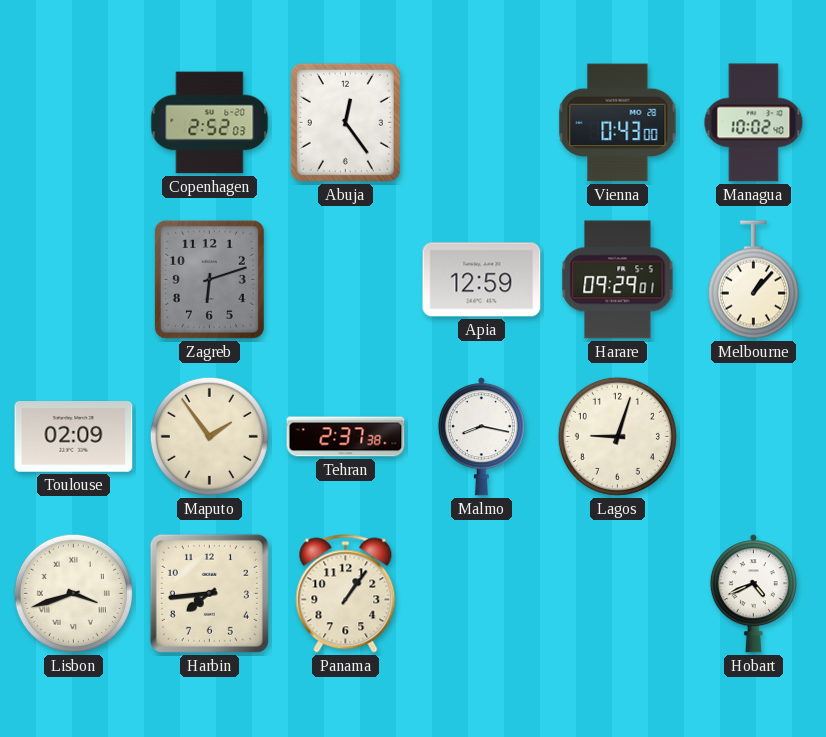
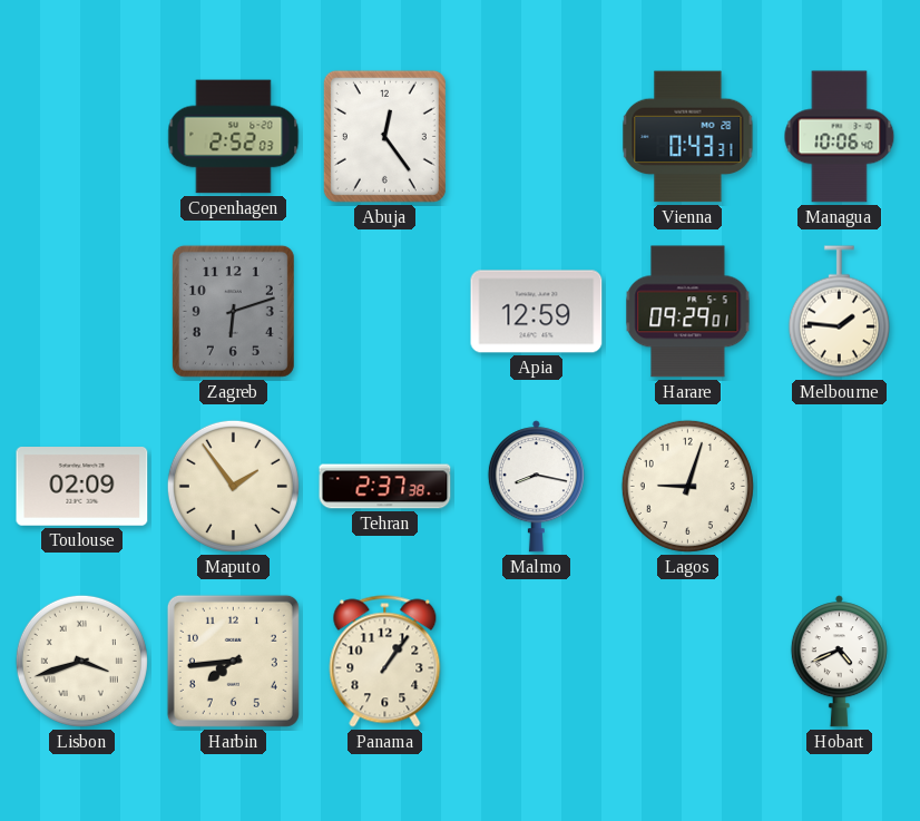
Vienna: 0:43:00 -> 0:43:31
Managua: 10:02 -> 10:06
Melbourne: 1:07 -> 1:46
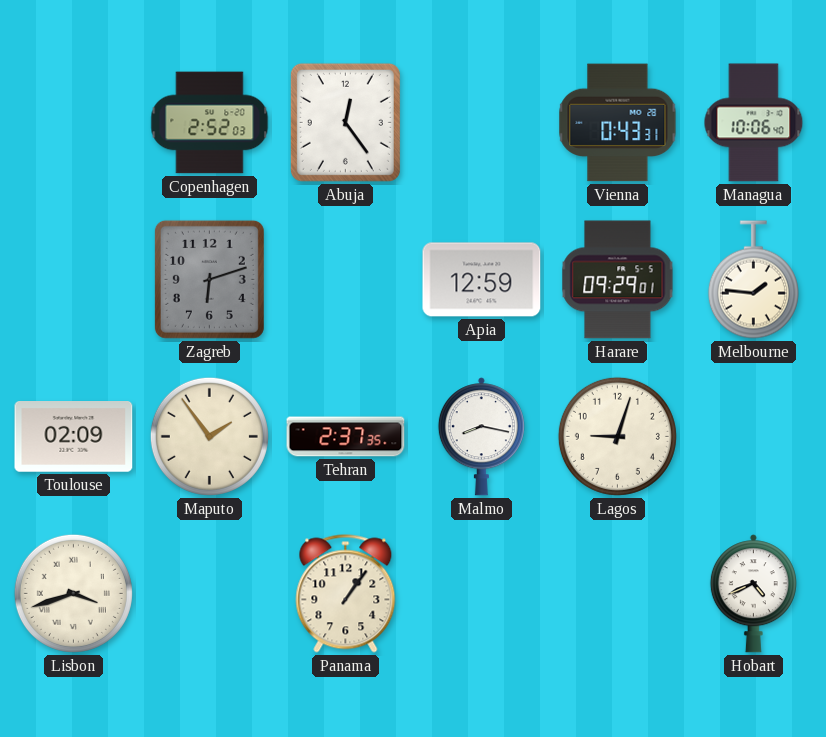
Tehran: 2:37:38 -> 2:37:35
Harbin: 7:44 -> none
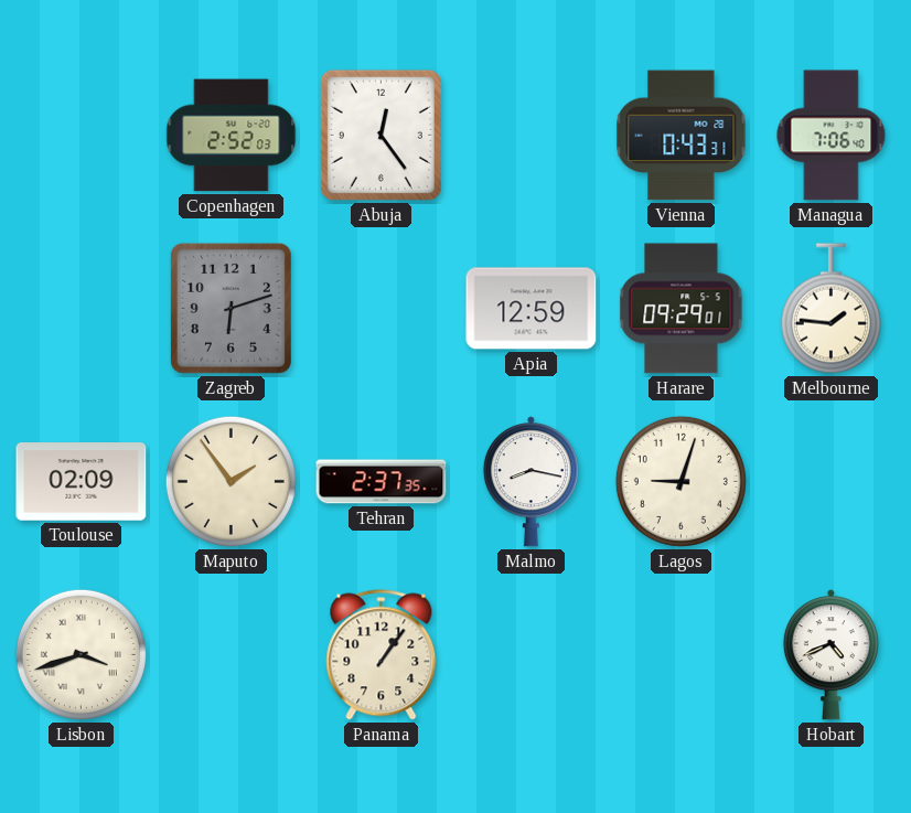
Managua: 10:06 -> 7:06
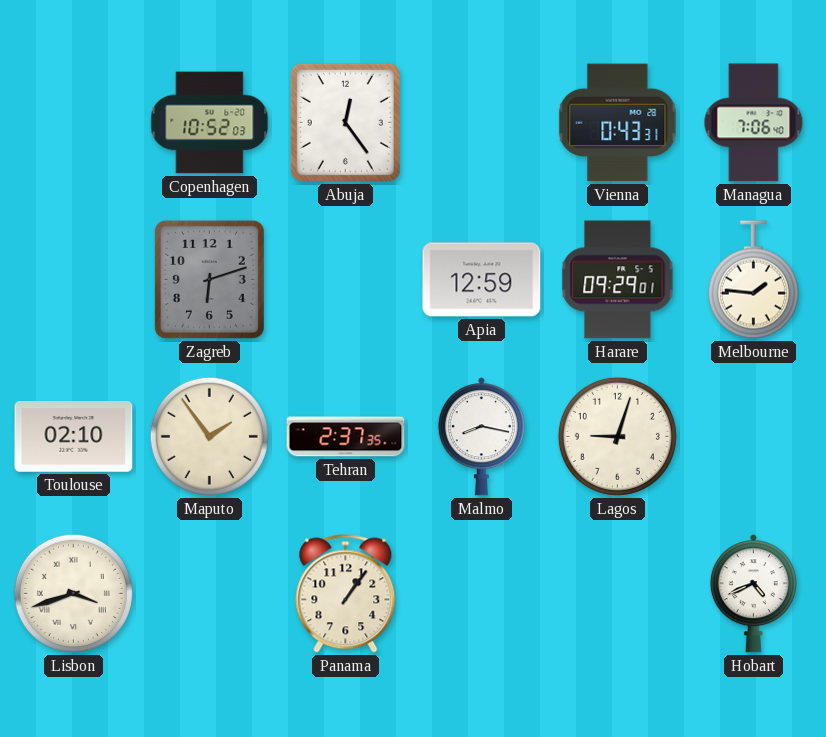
Copenhagen: 2:52 -> 10:52
Toulouse: 02:09 -> 02:10
